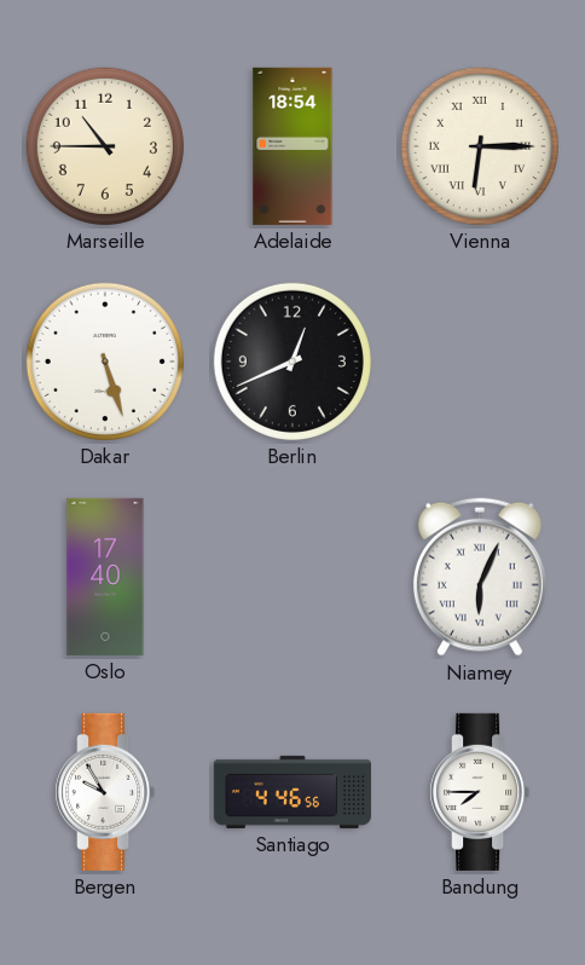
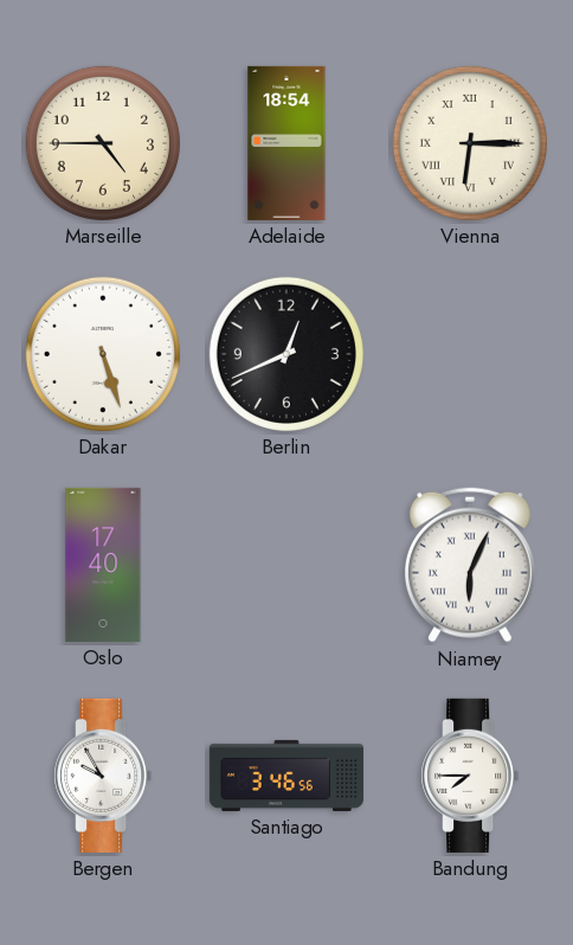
Marseille: 10:45 -> 4:45
Santiago: 4:46 -> 3:46
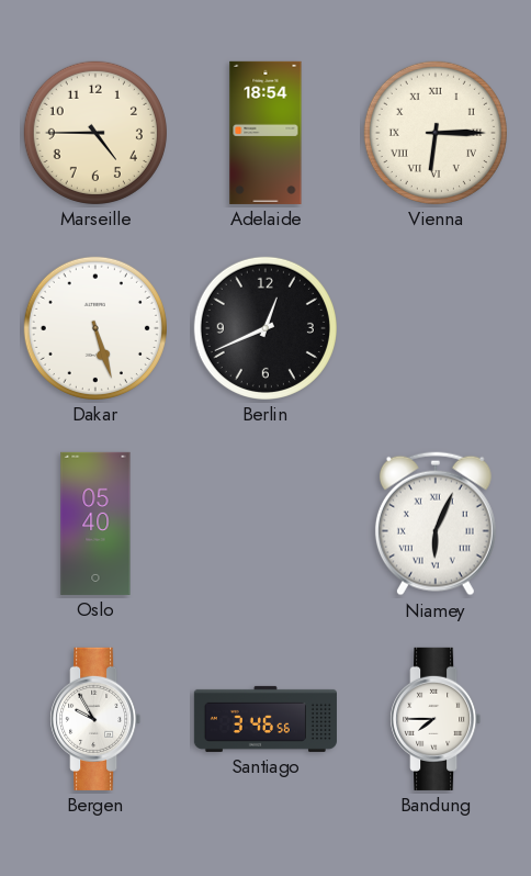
Oslo: 17:40 -> 05:40
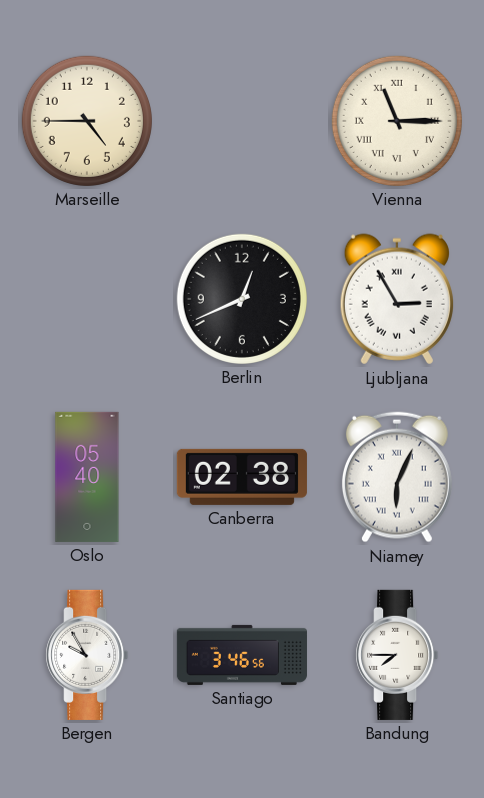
Adelaide: 18:54 -> none
Vienna: 6:15 -> 11:15
Dakar: 5:27 -> none
Ljubljana: none -> 2:55
Canberra: none -> 02:38
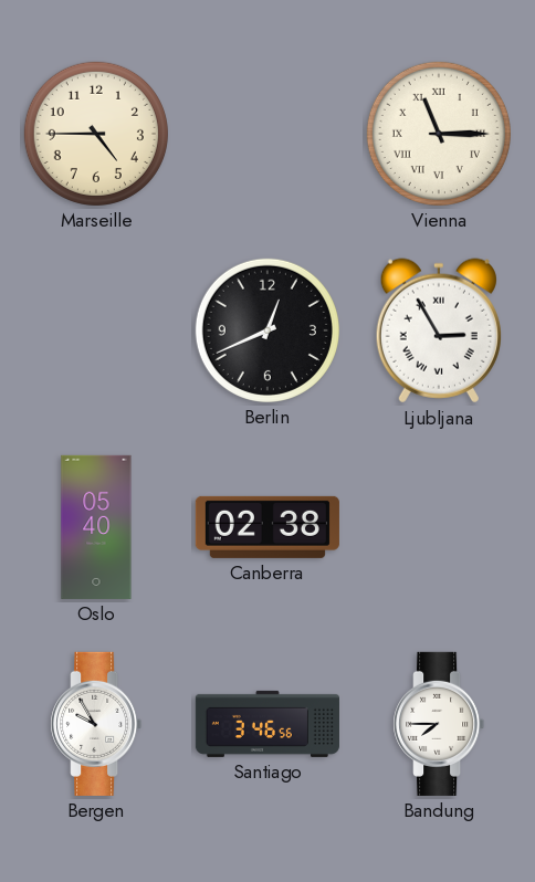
Niamey: 6:04 -> none
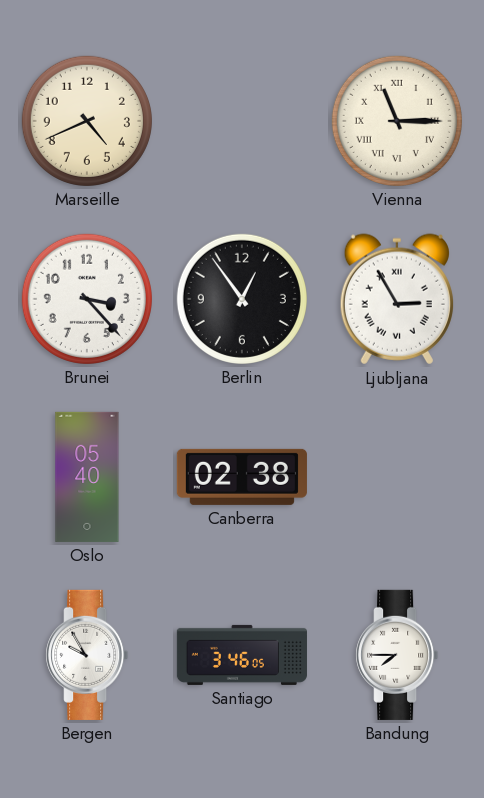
Marseille: 4:45 -> 4:41
Brunei: none -> 3:23
Berlin: 12:41 -> 12:54
Santiago: 3:46:56 -> 3:46:05
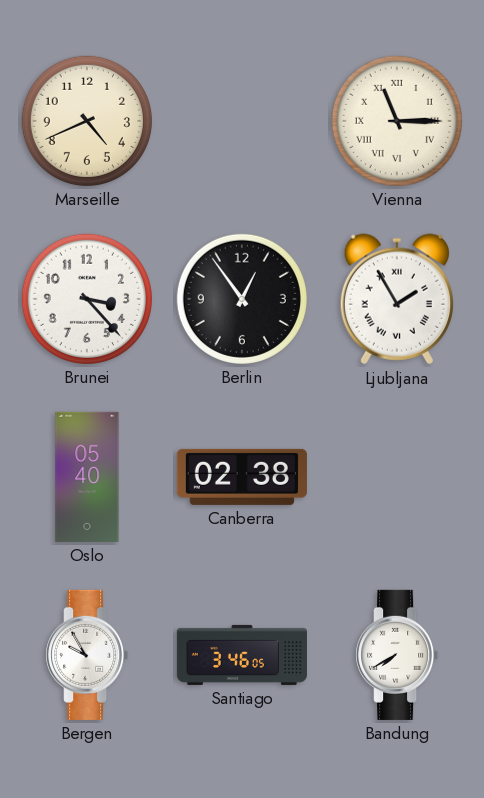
Ljubljana: 2:55 -> 1:55
Bandung: 7:45 -> 7:40
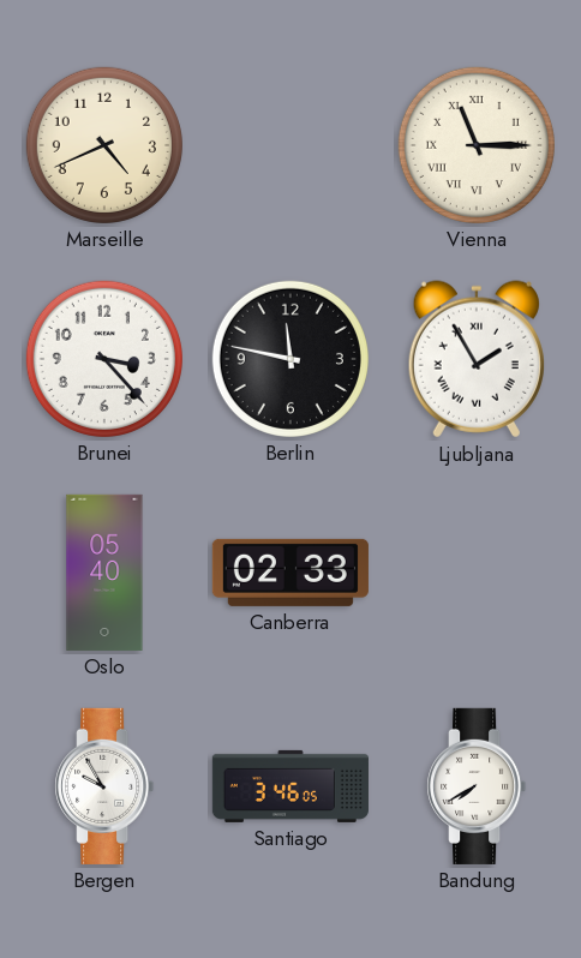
Berlin: 12:54 -> 11:47
Canberra: 02:38 -> 02:33
